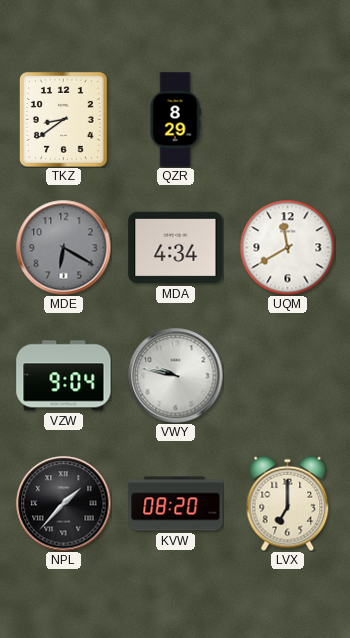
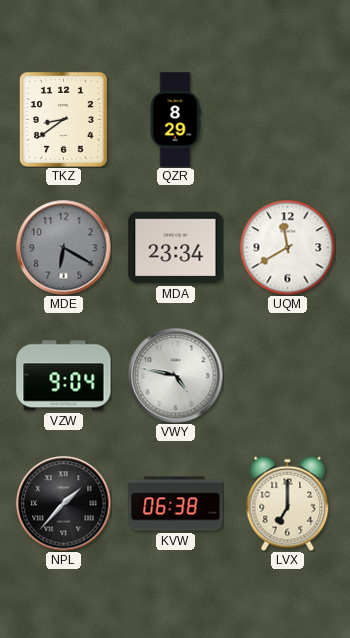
MDA: 4:34 -> 23:34
VWY: 9:47 -> 4:47
KVW: 08:20 -> 06:38
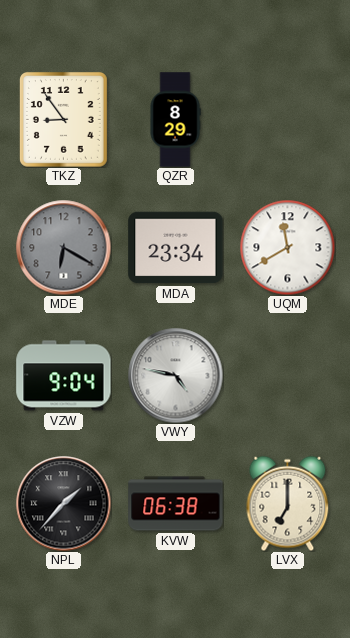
TKZ: 8:39 -> 8:54
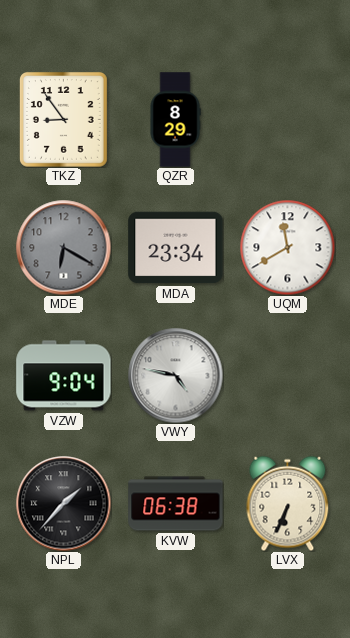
LVX: 7:00 -> 6:34
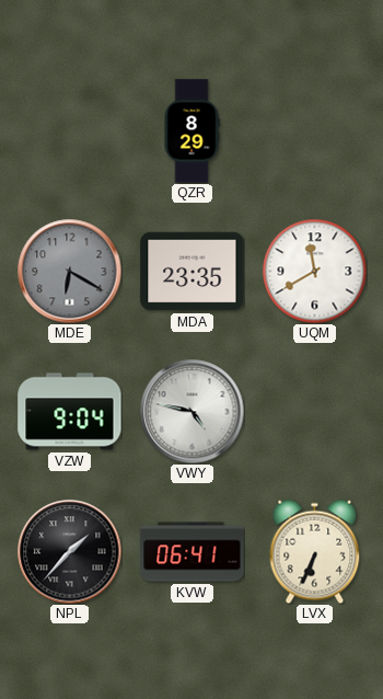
TKZ: 8:54 -> none
MDA: 23:34 -> 23:35
KVW: 06:38 -> 06:41
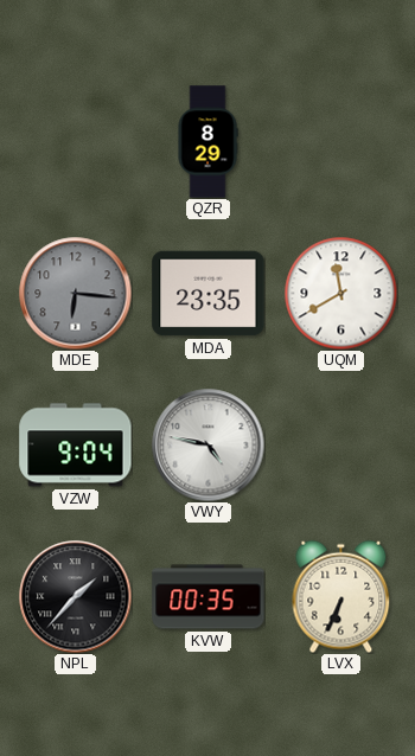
MDE: 6:20 -> 6:16
KVW: 06:41 -> 00:35
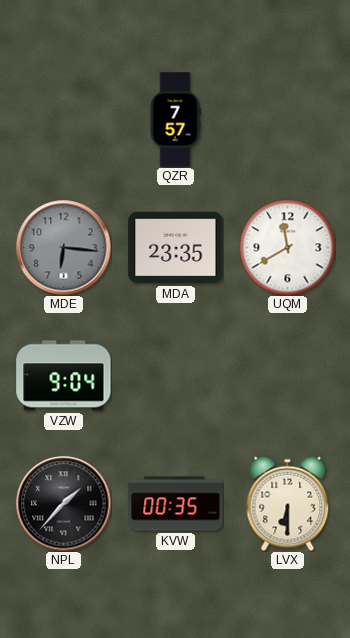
QZR: 8:29 -> 7:57
VWY: 4:47 -> none
LVX: 6:34 -> 6:30
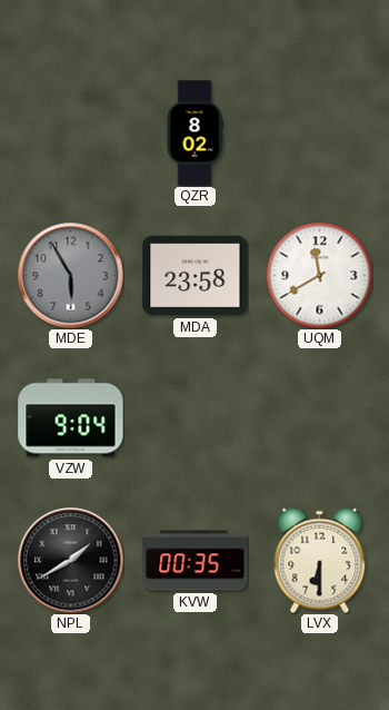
QZR: 7:57 -> 8:02
MDE: 6:16 -> 5:55
MDA: 23:35 -> 23:58
NPL: 1:37 -> 1:40
